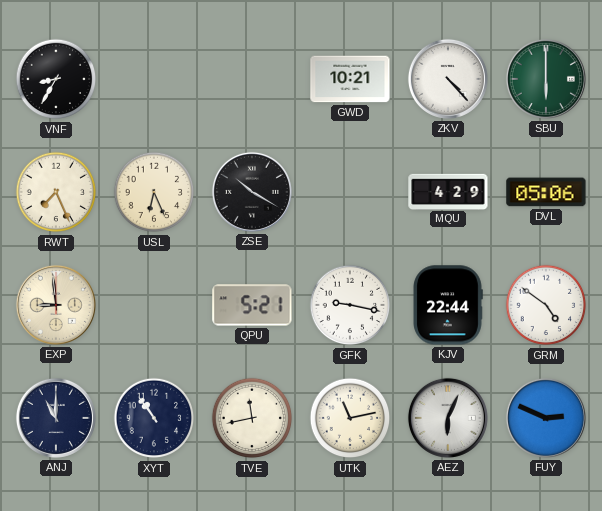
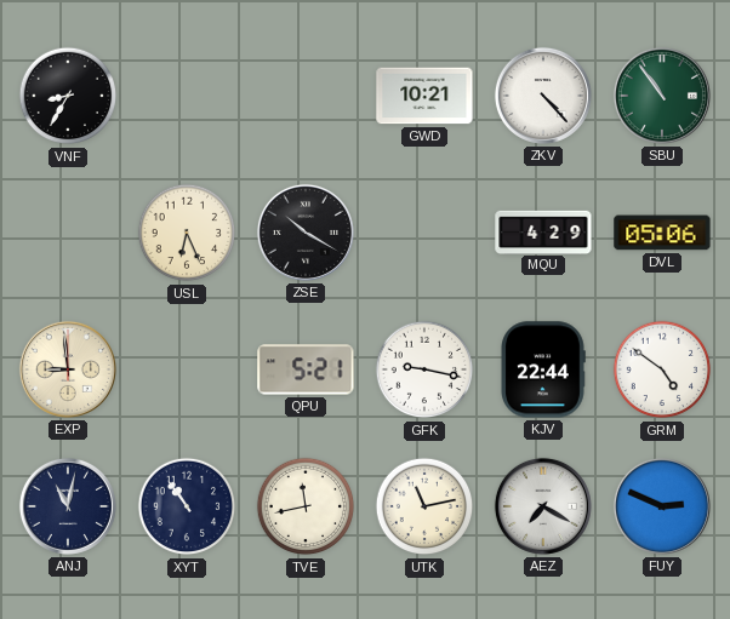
SBU: 6:00 -> 10:54
RWT: 7:26 -> none
ANJ: 11:00 -> 11:02
AEZ: 6:04 -> 7:20
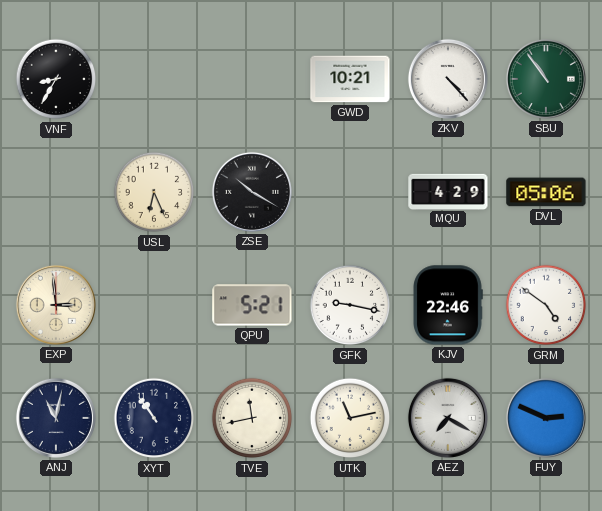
EXP: 8:59 -> 2:59
KJV: 22:44 -> 22:46
